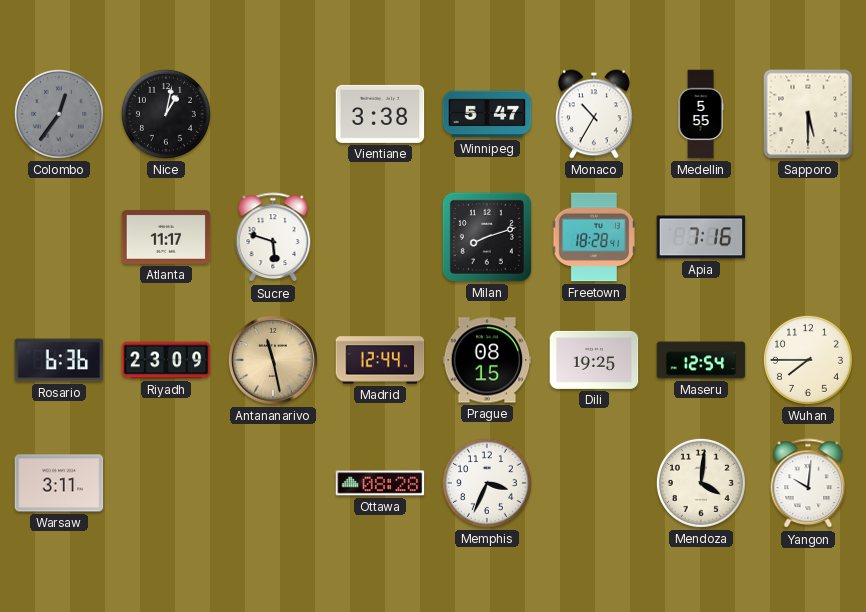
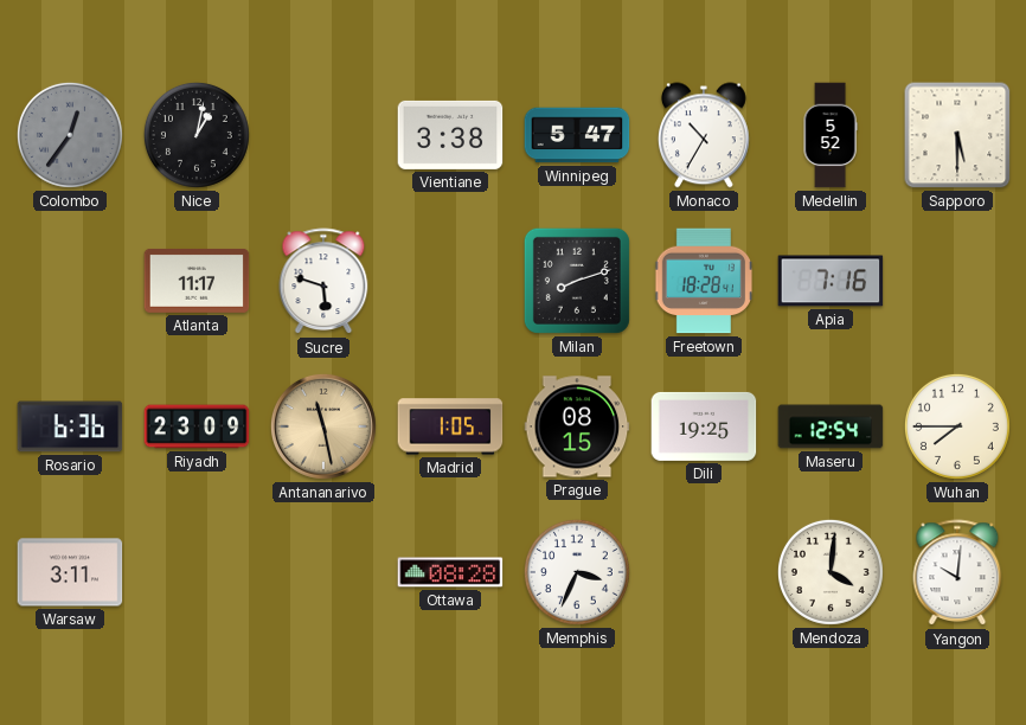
Medellin: 5:55 -> 5:52
Madrid: 12:44 -> 1:05
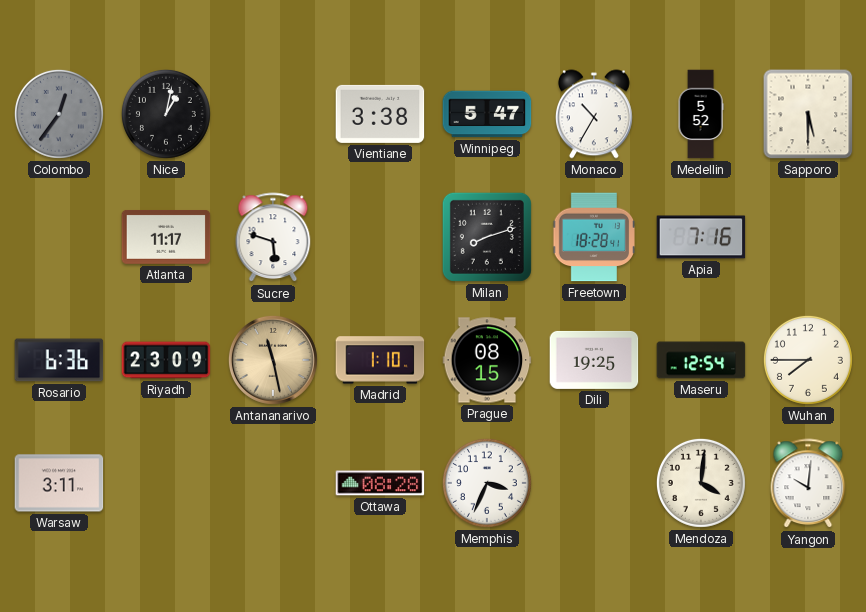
Madrid: 1:05 -> 1:10
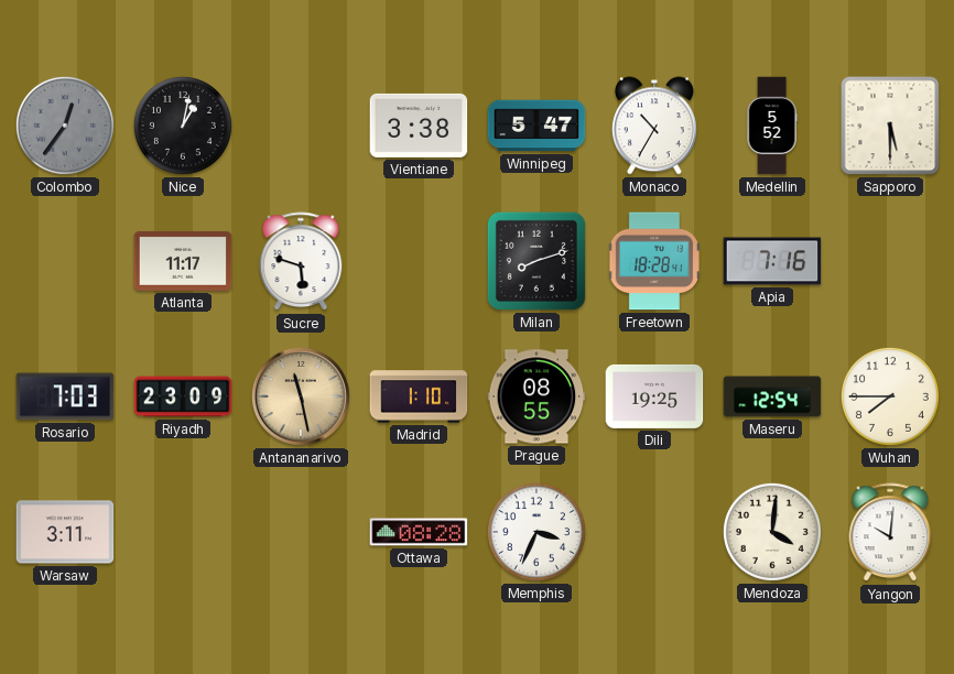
Rosario: 6:36 -> 7:03
Prague: 08:15 -> 08:55
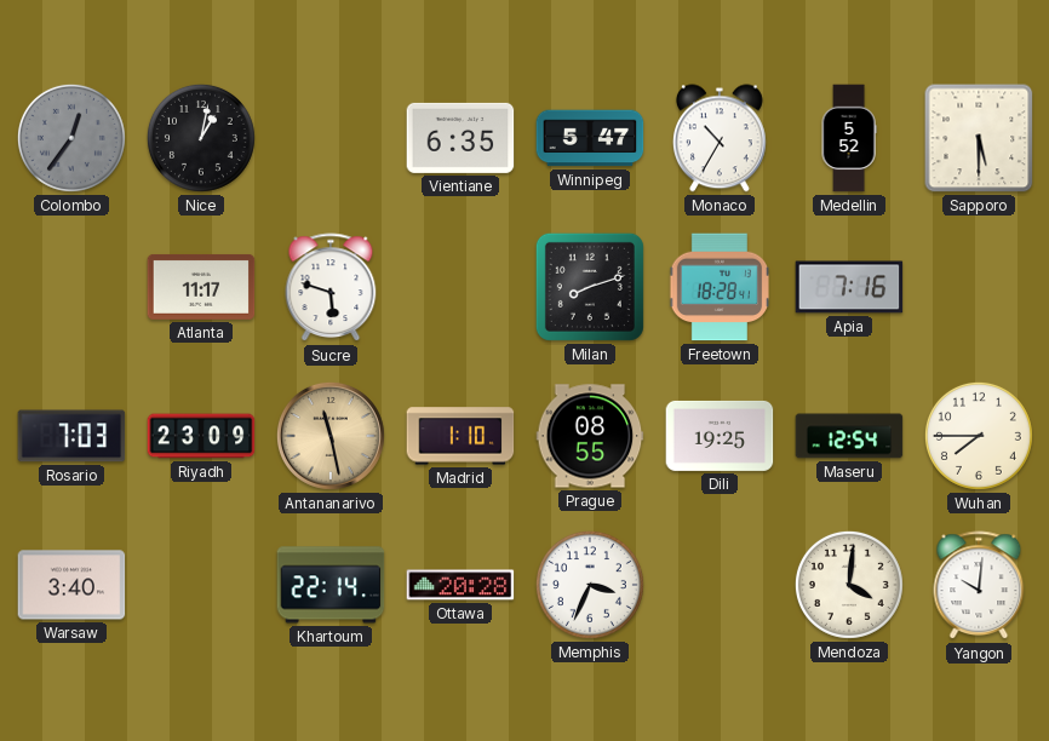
Vientiane: 3:38 -> 6:35
Warsaw: 3:11 -> 3:40
Khartoum: none -> 22:14
Ottawa: 08:28 -> 20:28
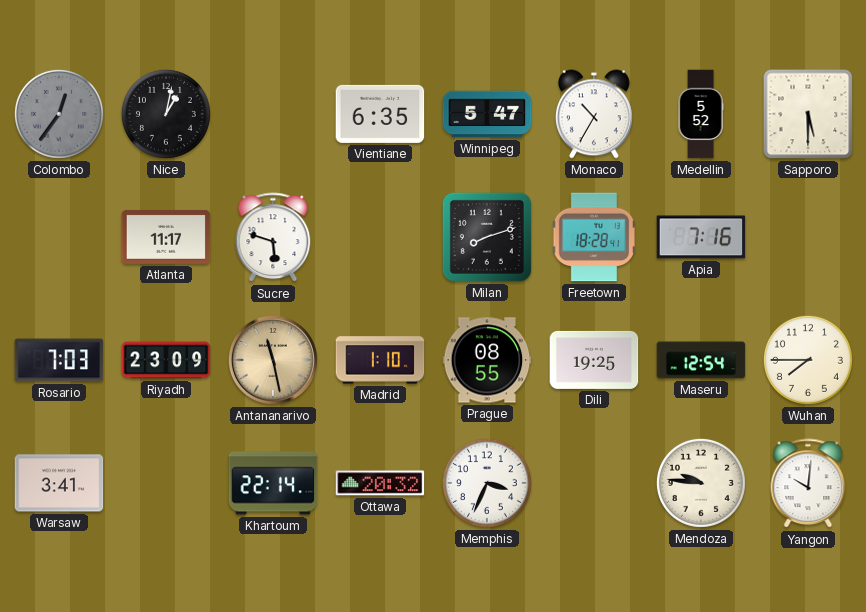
Warsaw: 3:40 -> 3:41
Ottawa: 20:28 -> 20:32
Mendoza: 4:01 -> 9:46
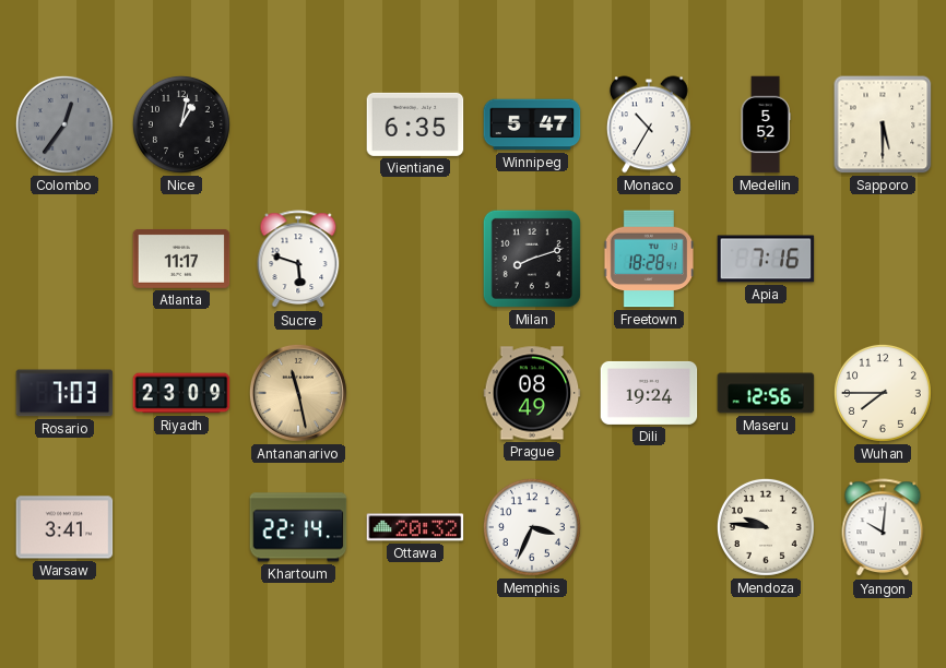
Madrid: 1:10 -> none
Prague: 08:55 -> 08:49
Dili: 19:25 -> 19:24
Maseru: 12:54 -> 12:56
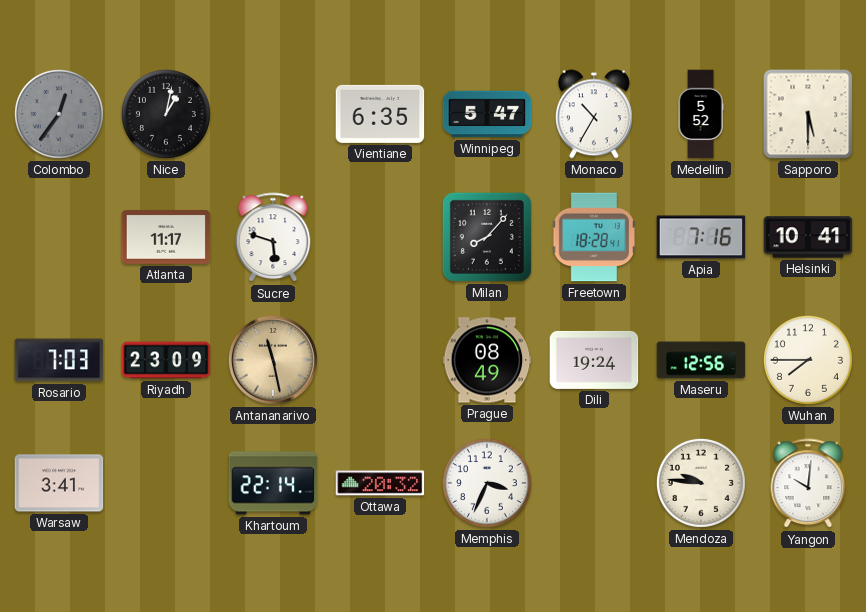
Milan: 8:12 -> 8:07
Helsinki: none -> 10:41
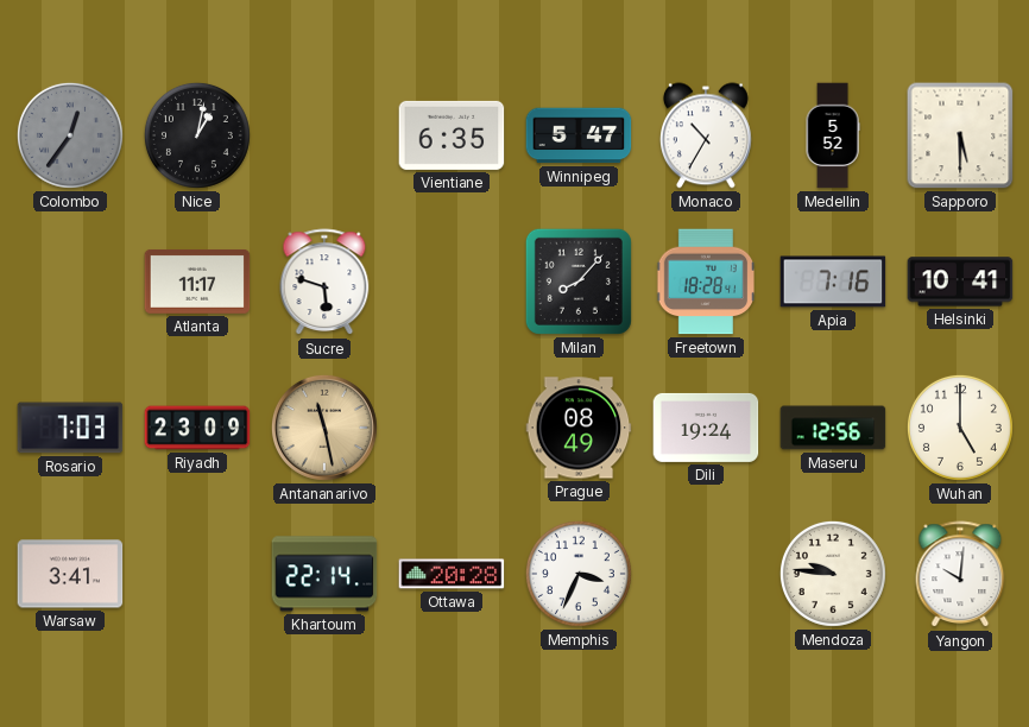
Wuhan: 7:45 -> 5:00
Ottawa: 20:32 -> 20:28
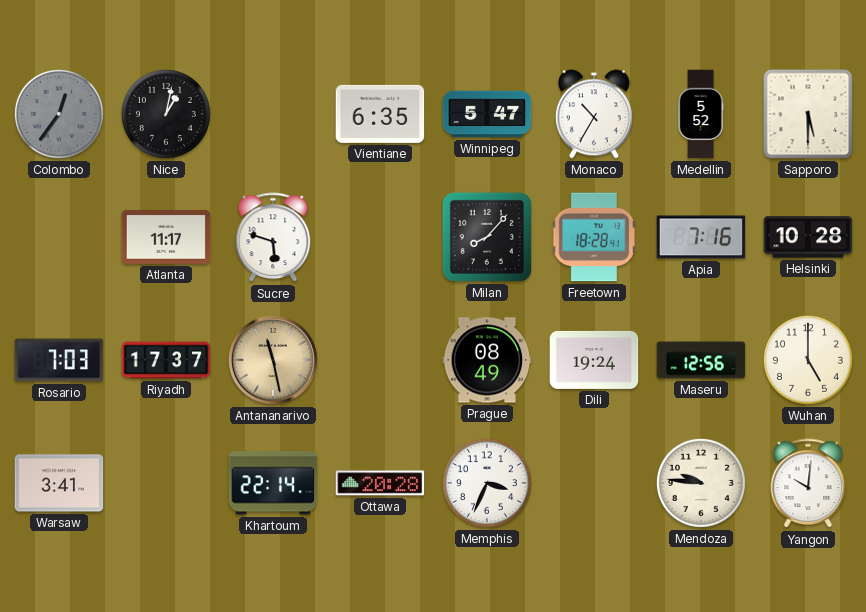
Helsinki: 10:41 -> 10:28
Riyadh: 23:09 -> 17:37
